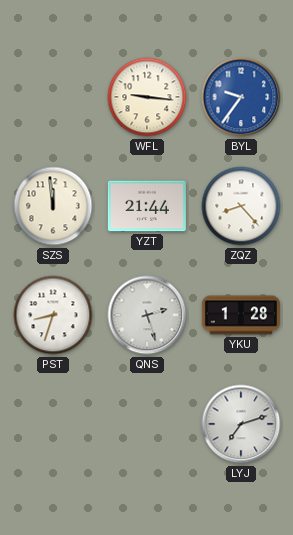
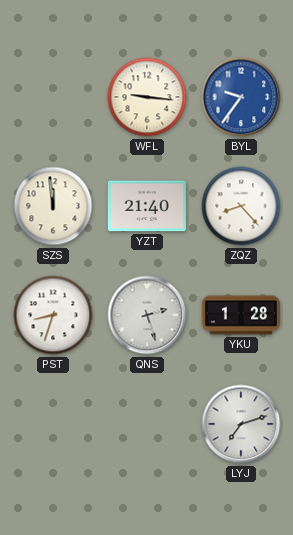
YZT: 21:44 -> 21:40
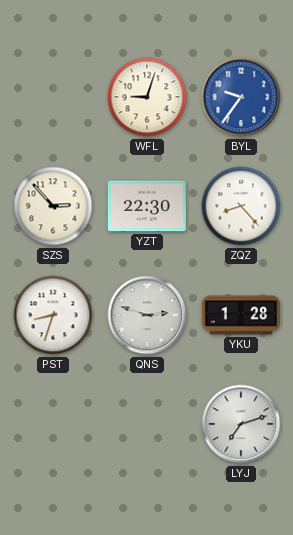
WFL: 9:16 -> 9:03
SZS: 11:59 -> 2:53
YZT: 21:40 -> 22:30
QNS: 2:27 -> 2:48
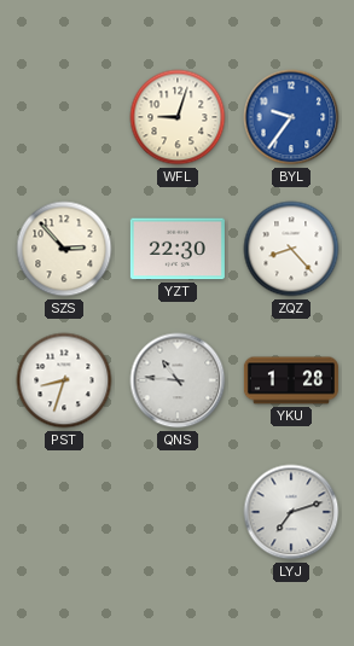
QNS: 2:48 -> 10:46
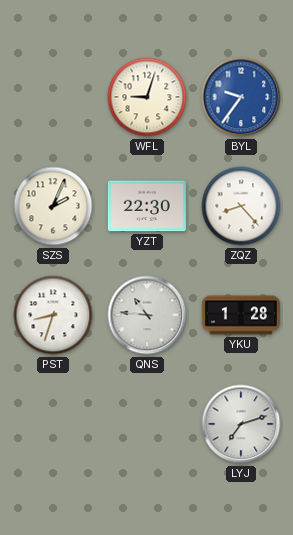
SZS: 2:53 -> 2:04
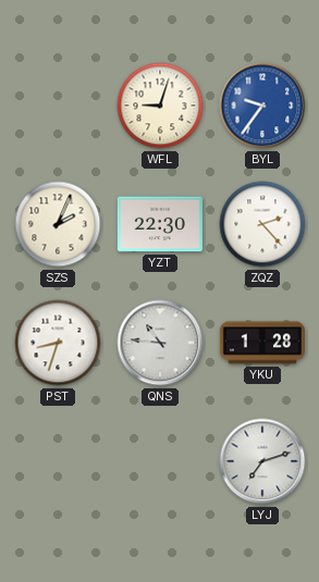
ZQZ: 8:23 -> 2:23
